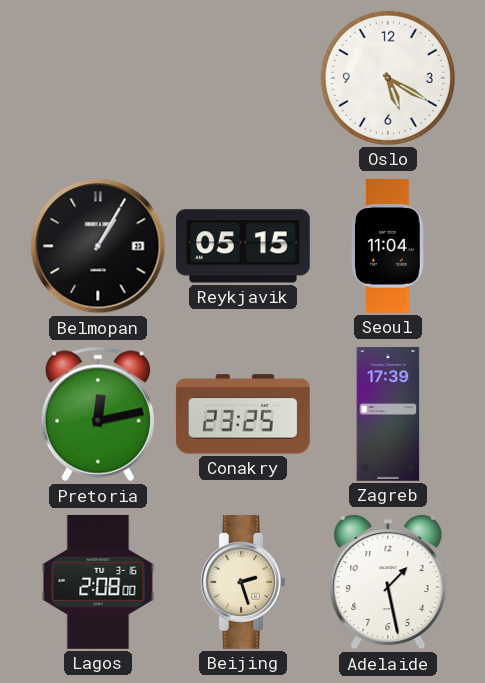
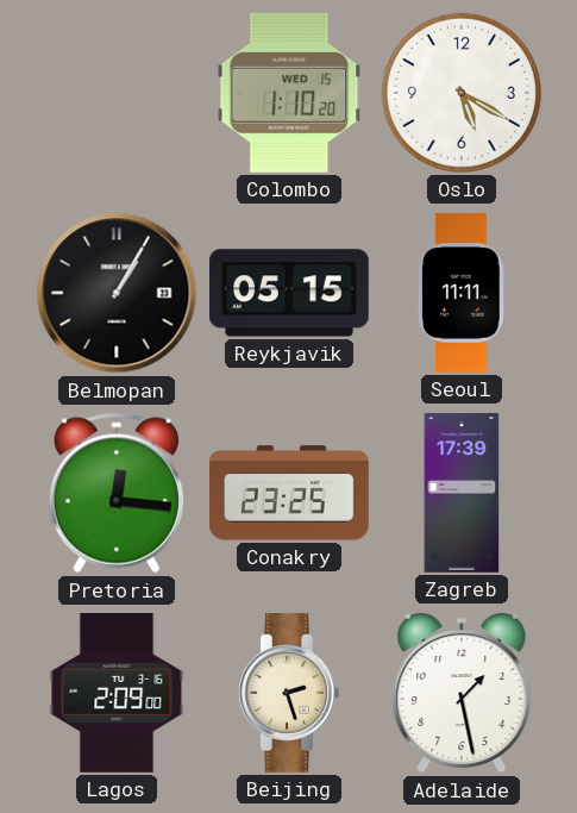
Colombo: none -> 1:10
Seoul: 11:04 -> 11:11
Pretoria: 12:13 -> 12:16
Lagos: 2:08 -> 2:09
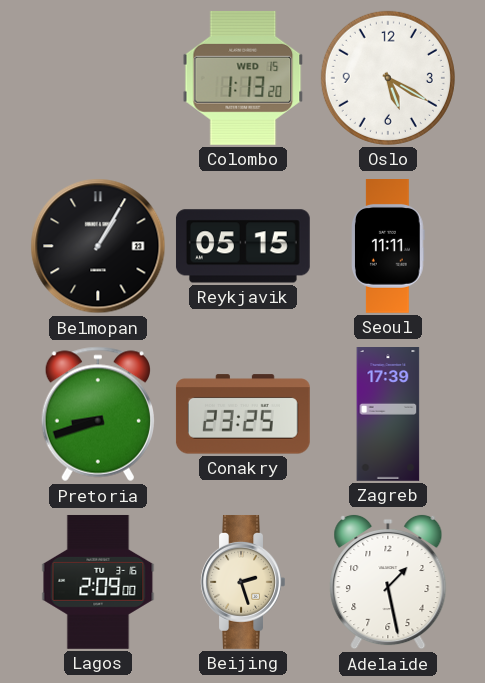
Colombo: 1:10 -> 1:13
Pretoria: 12:16 -> 8:42
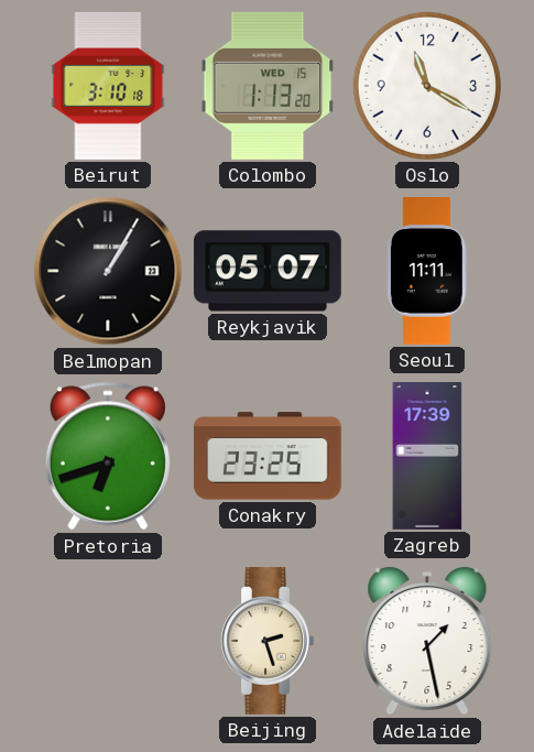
Beirut: none -> 3:10
Oslo: 5:20 -> 11:20
Reykjavik: 05:15 -> 05:07
Pretoria: 8:42 -> 6:42
Lagos: 2:09 -> none
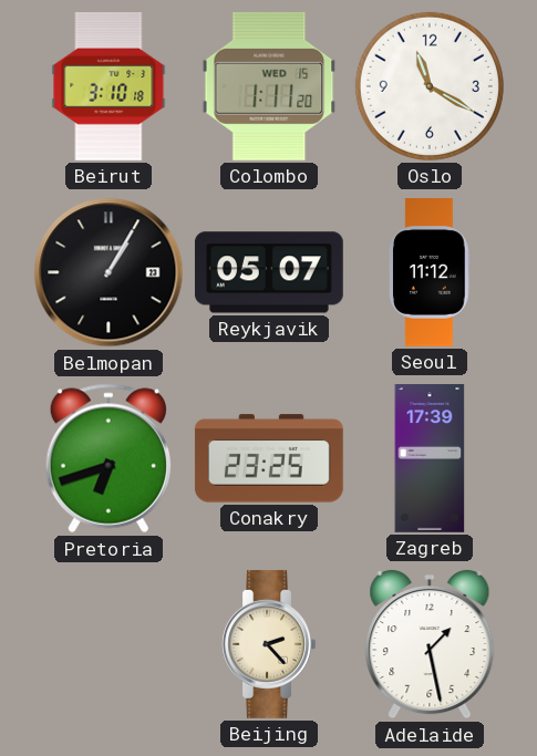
Colombo: 1:13 -> 1:11
Seoul: 11:11 -> 11:12
Beijing: 2:27 -> 2:23
